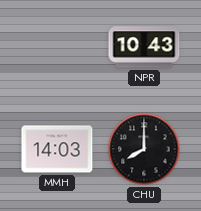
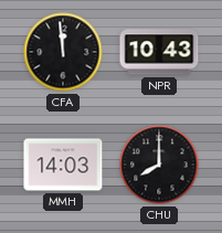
CFA: none -> 11:59
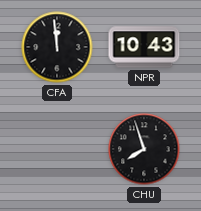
MMH: 14:03 -> none
CHU: 8:00 -> 7:57
